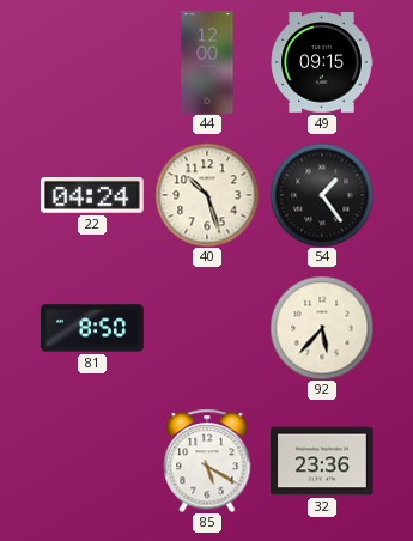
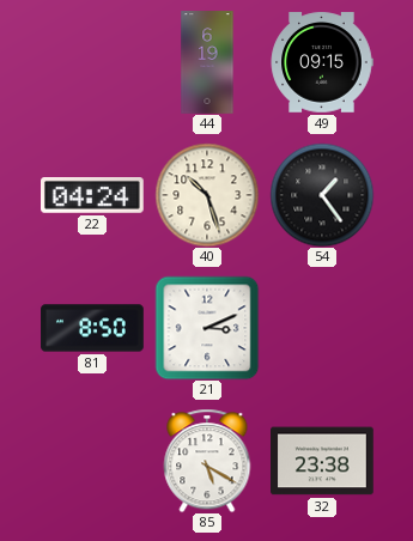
44: 12:00 -> 6:19
21: none -> 3:11
92: 5:37 -> none
32: 23:36 -> 23:38
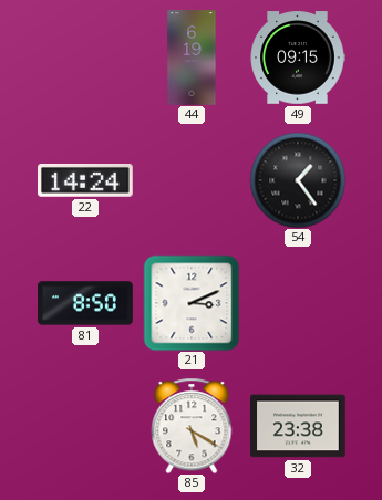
22: 04:24 -> 14:24
40: 10:27 -> none
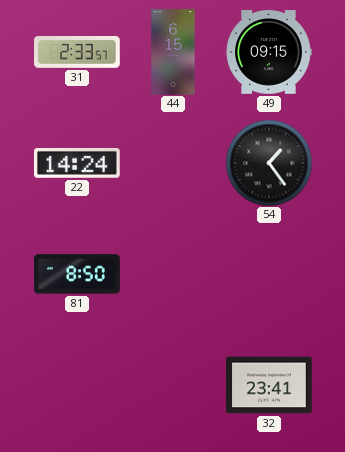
31: none -> 2:33
44: 6:19 -> 6:15
21: 3:11 -> none
85: 5:20 -> none
32: 23:38 -> 23:41
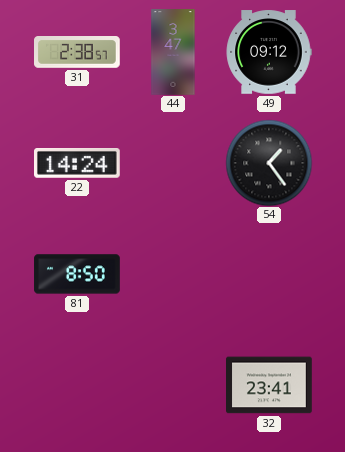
31: 2:33 -> 2:38
44: 6:15 -> 3:47
49: 09:15 -> 09:12
